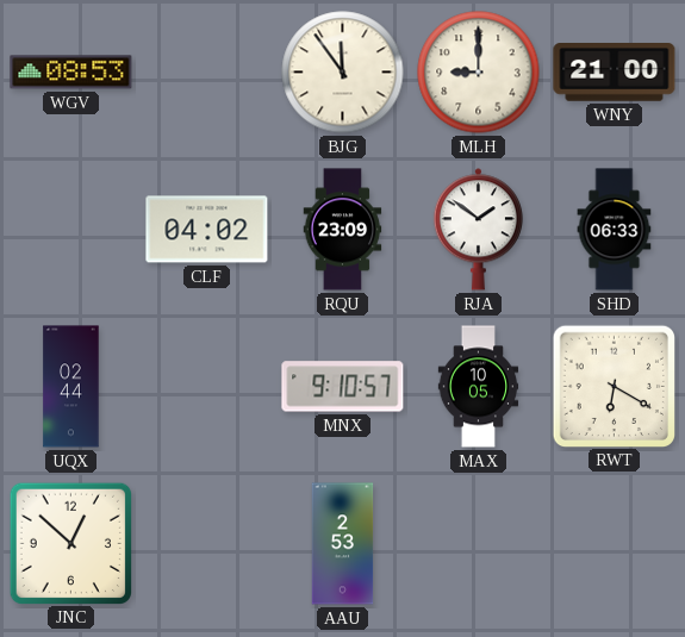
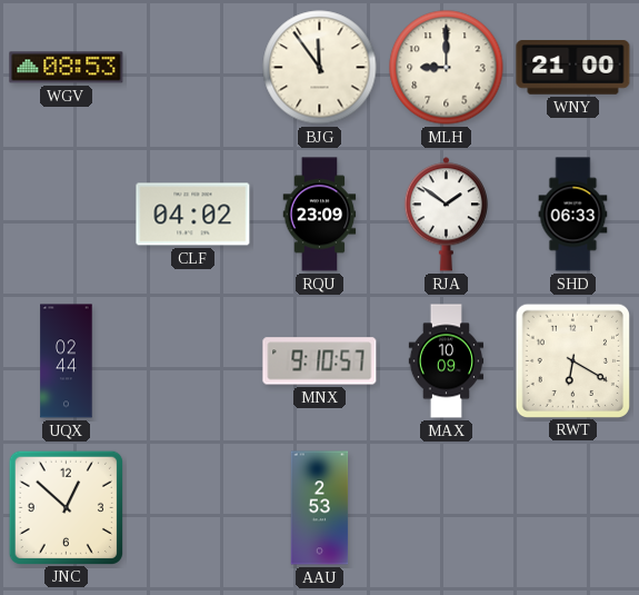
MAX: 10:05 -> 10:09
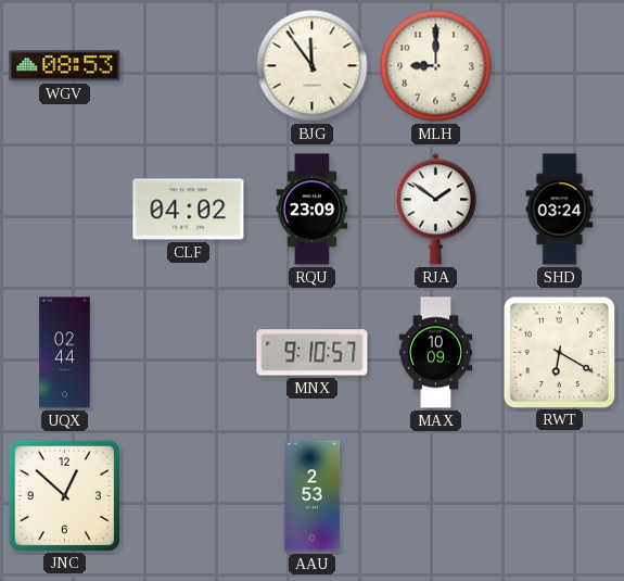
WNY: 21:00 -> none
SHD: 06:33 -> 03:24
